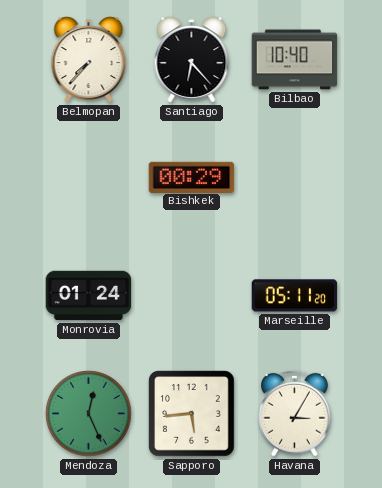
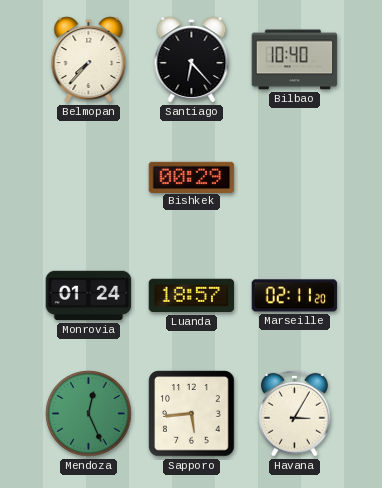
Luanda: none -> 18:57
Marseille: 05:11 -> 02:11
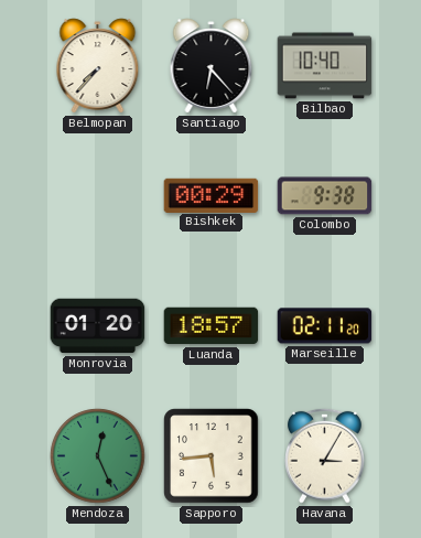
Colombo: none -> 9:38
Monrovia: 01:24 -> 01:20
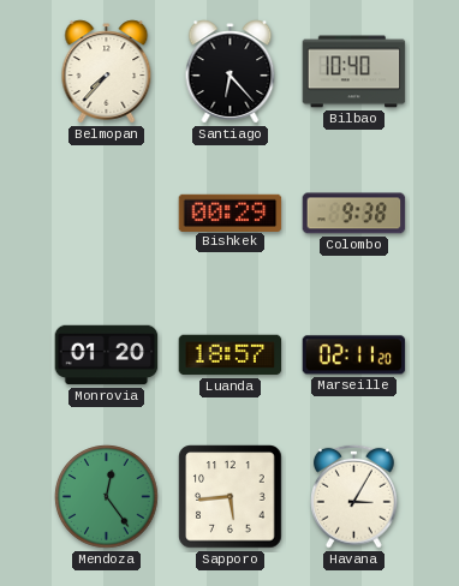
Mendoza: 12:26 -> 12:24
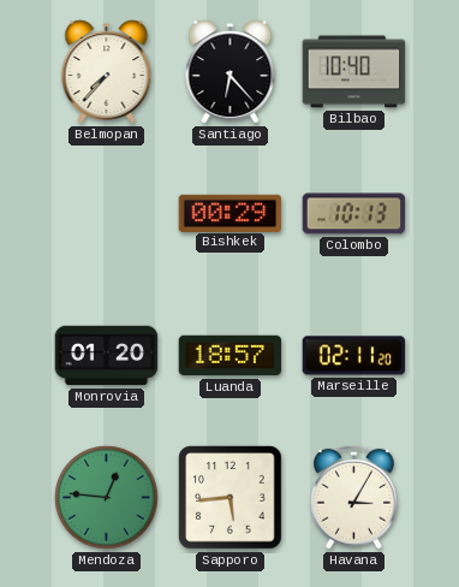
Colombo: 9:38 -> 10:13
Mendoza: 12:24 -> 12:46
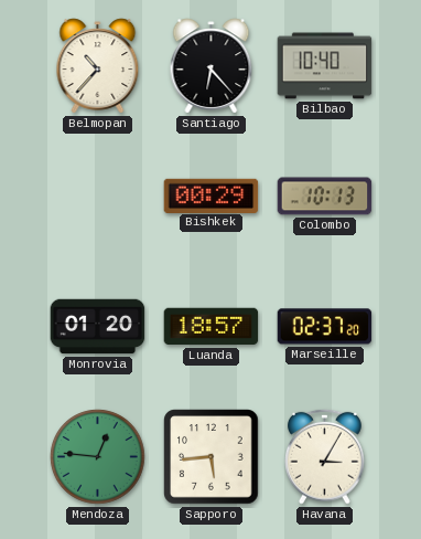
Belmopan: 7:37 -> 10:37
Marseille: 02:11 -> 02:37
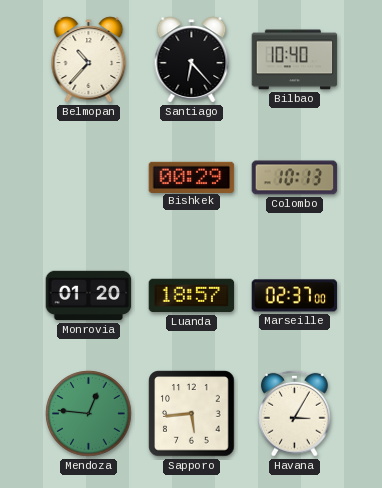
Marseille: 02:37:20 -> 02:37:00
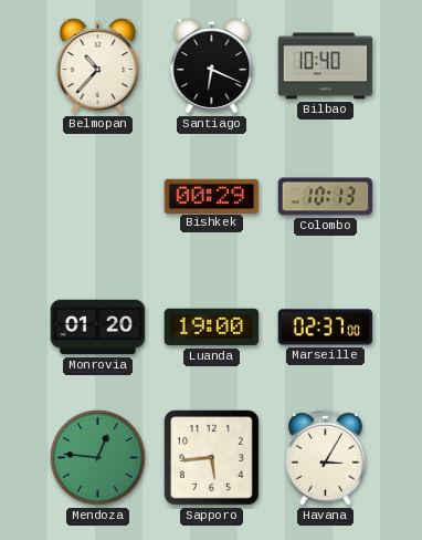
Santiago: 6:23 -> 6:19
Luanda: 18:57 -> 19:00
